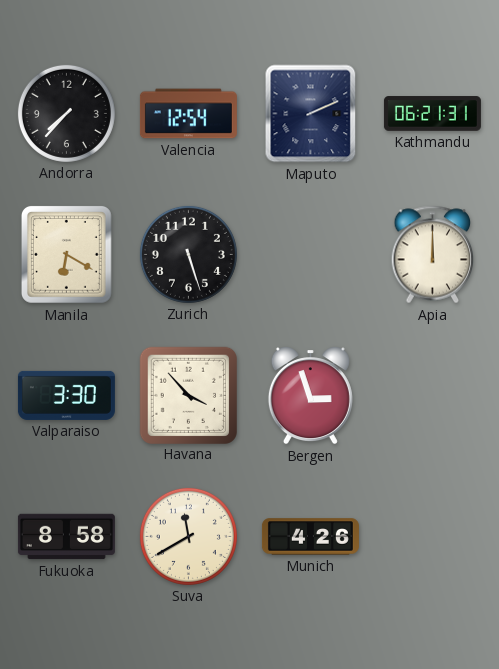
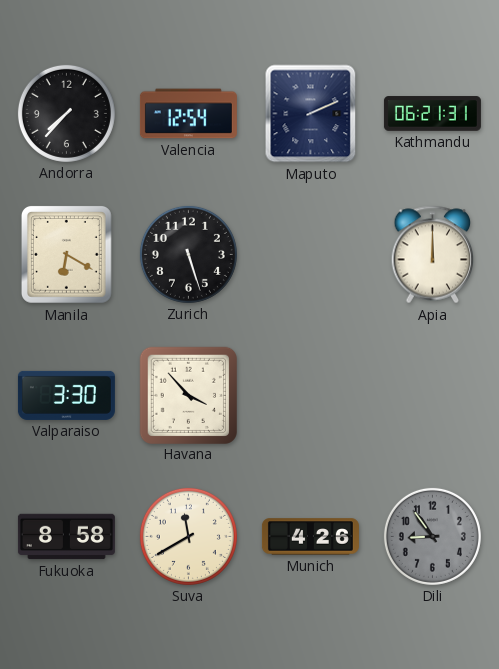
Bergen: 2:57 -> none
Dili: none -> 8:54
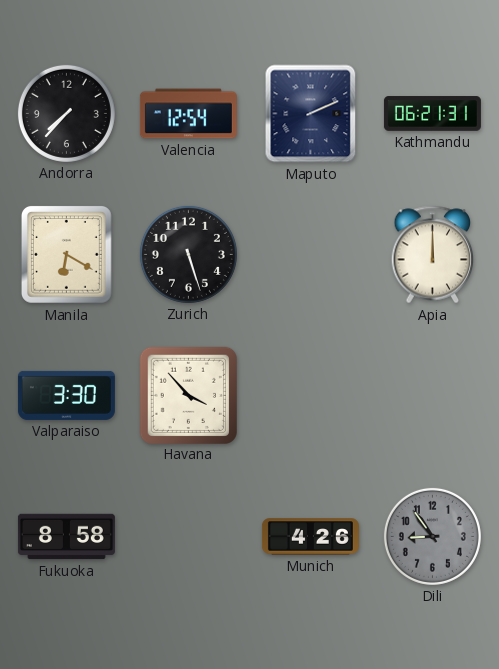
Suva: 11:40 -> none
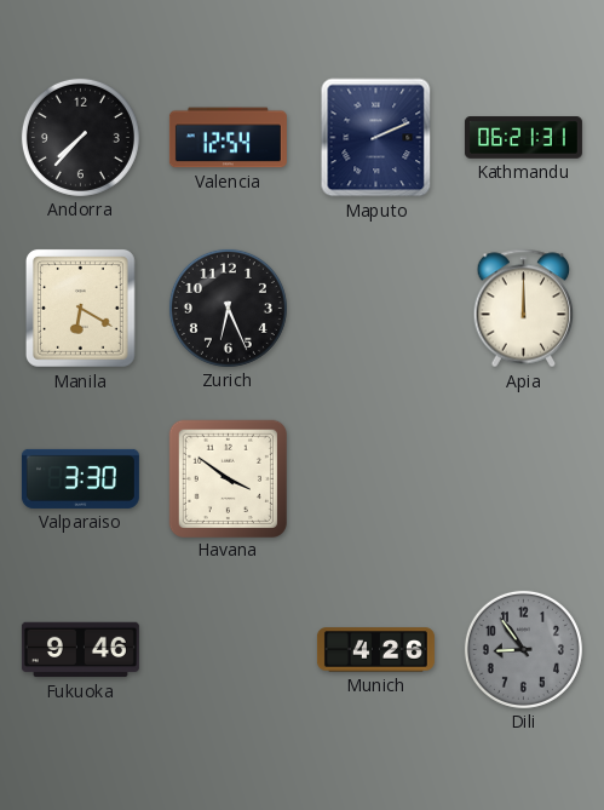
Zurich: 5:27 -> 6:26
Havana: 3:53 -> 3:51
Fukuoka: 8:58 -> 9:46
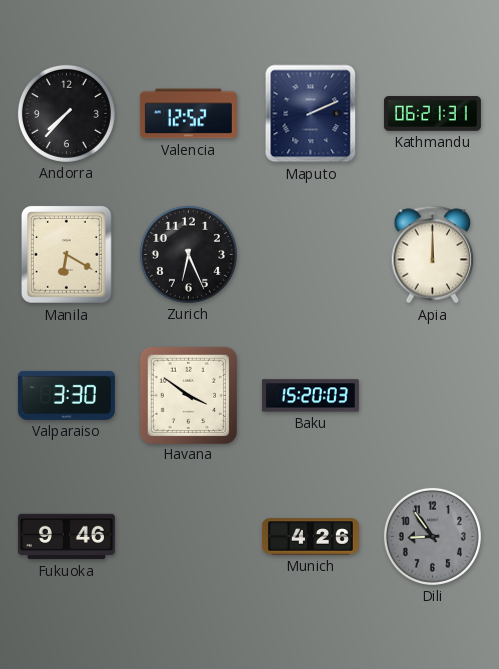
Valencia: 12:54 -> 12:52
Baku: none -> 15:20
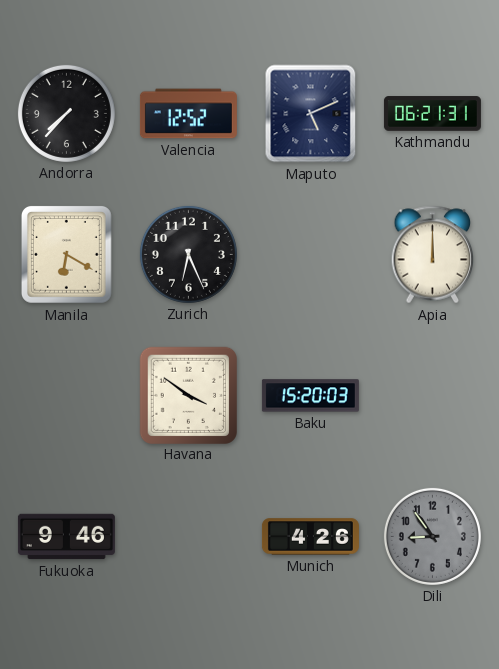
Maputo: 2:11 -> 5:11
Valparaiso: 3:30 -> none
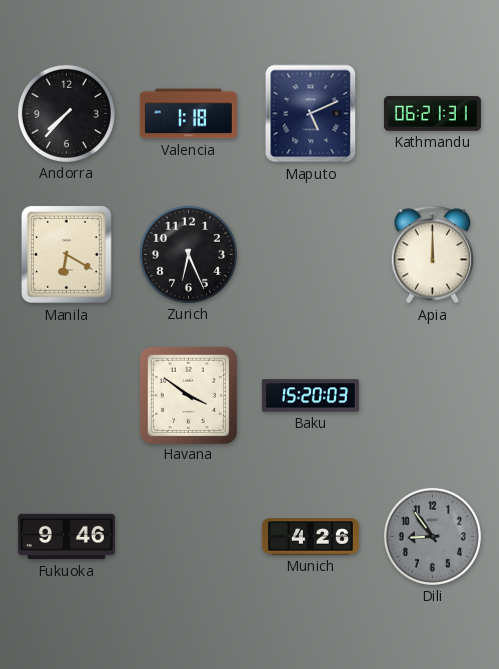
Valencia: 12:52 -> 1:18
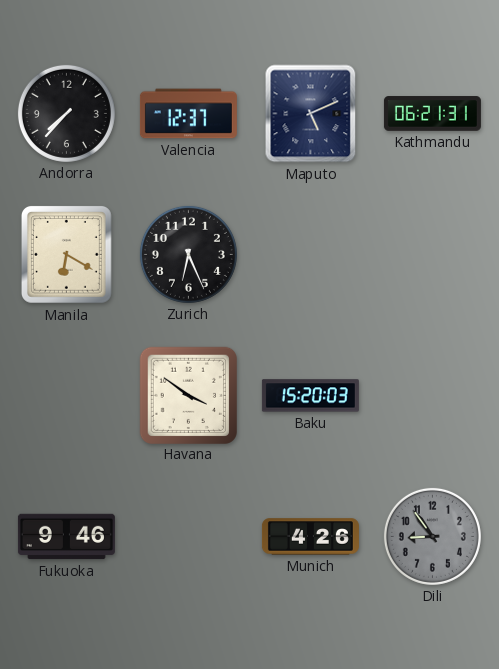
Valencia: 1:18 -> 12:37
Apia: 12:00 -> none
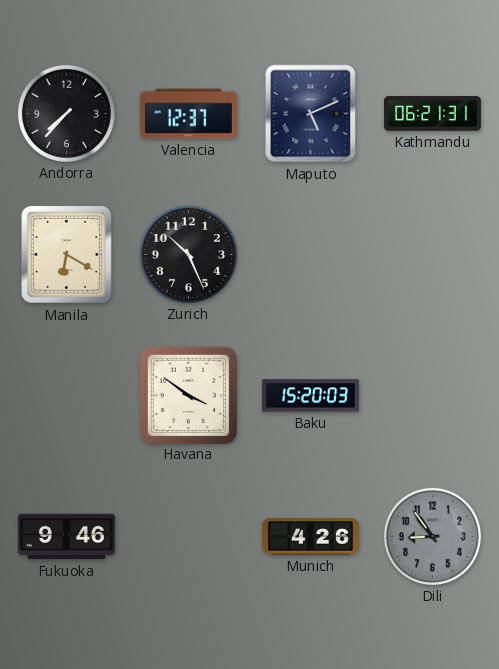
Zurich: 6:26 -> 10:26
